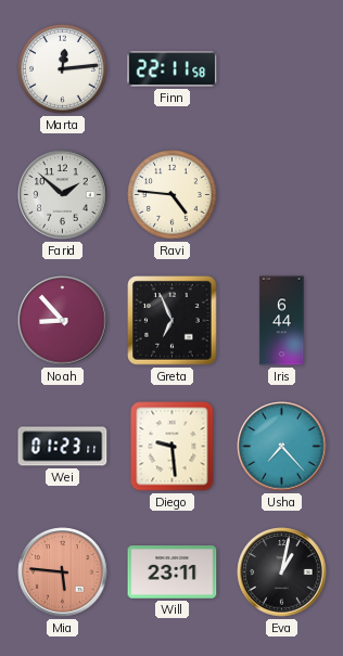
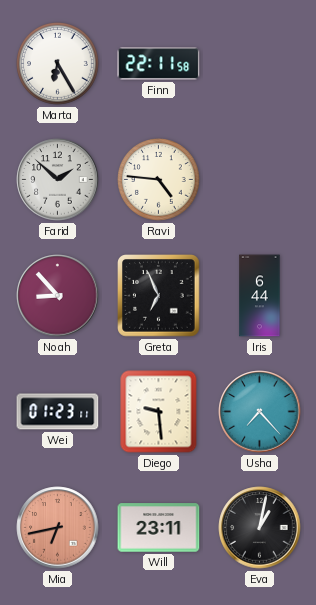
Marta: 12:14 -> 6:25
Mia: 5:46 -> 6:43
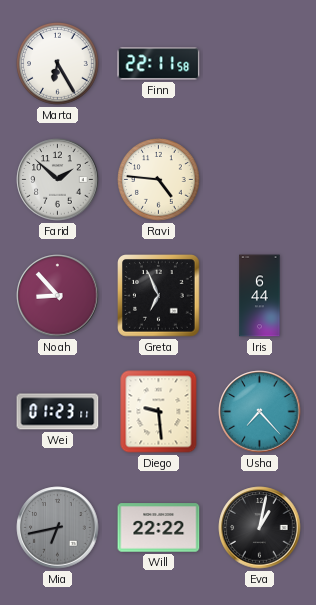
Mia dial: salmon -> grey
Will: 23:11 -> 22:22
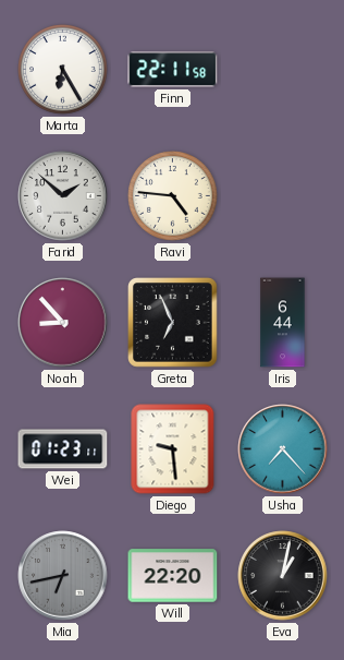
Will: 22:22 -> 22:20
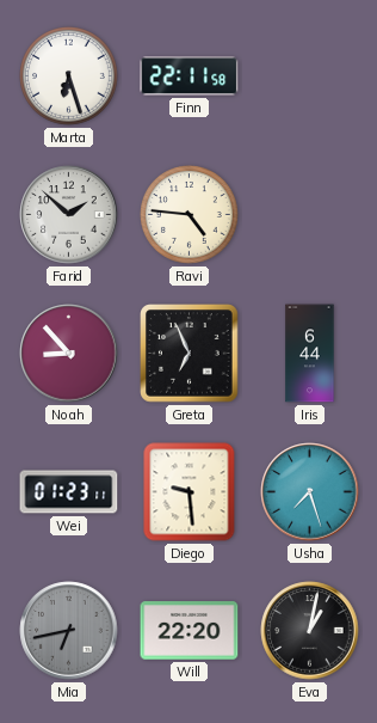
Marta: 6:25 -> 6:27
Usha: 7:23 -> 7:27
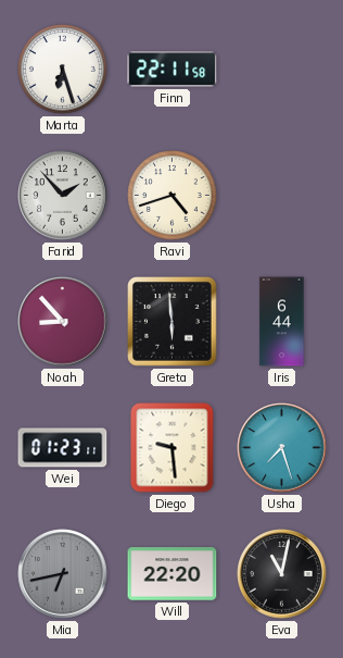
Farid: 1:52 -> 1:53
Ravi: 4:46 -> 4:42
Greta: 6:56 -> 5:59
Eva: 1:02 -> 11:02
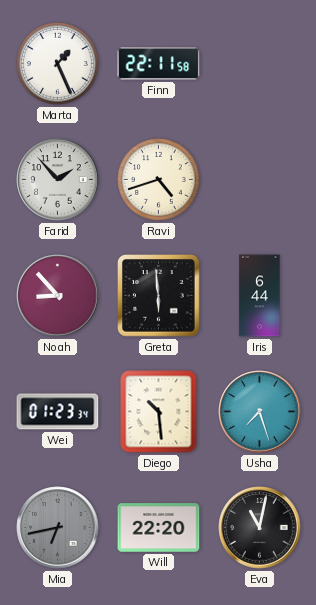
Marta: 6:27 -> 1:26
Wei: 01:23:11 -> 01:23:34
Diego: 9:29 -> 10:29
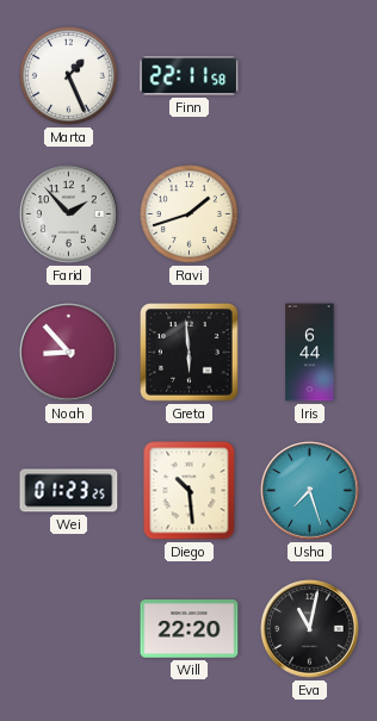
Ravi: 4:42 -> 1:42
Wei: 01:23:34 -> 01:23:25
Mia: 6:43 -> none
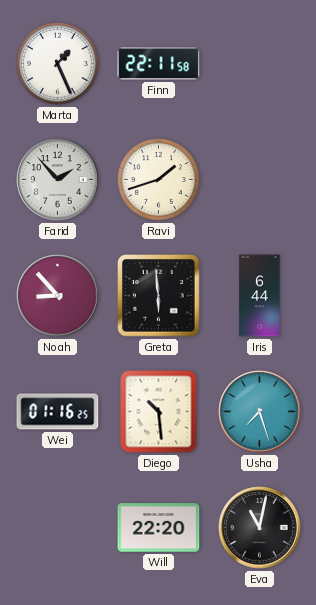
Wei: 01:23 -> 01:16
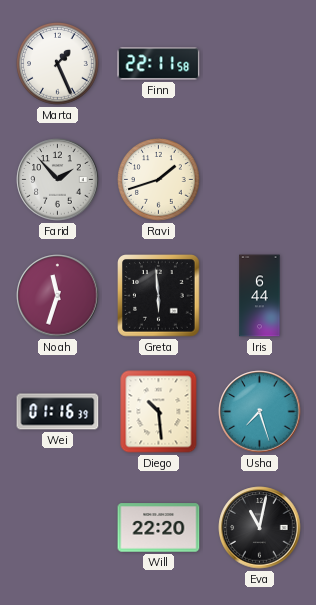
Noah: 8:53 -> 11:33
Wei: 01:16:25 -> 01:16:39
